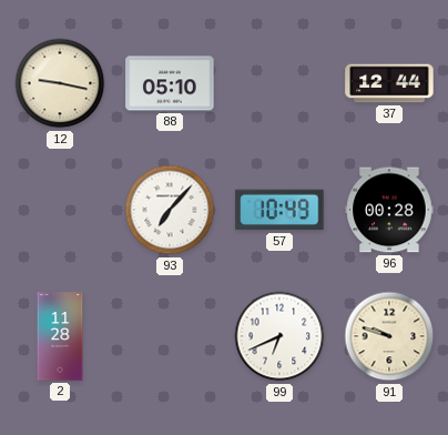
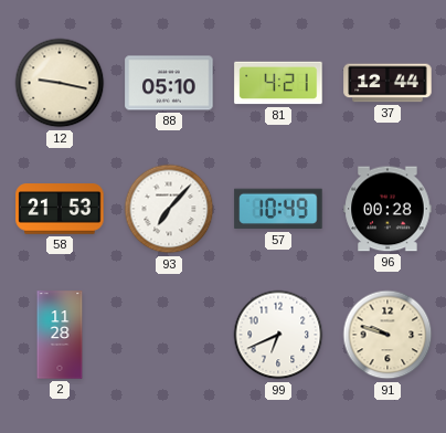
81: none -> 4:21
58: none -> 21:53
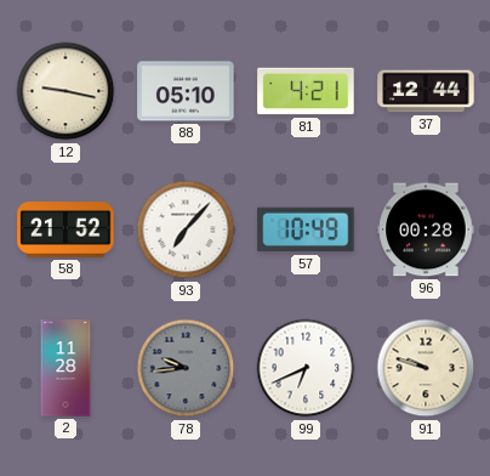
58: 21:53 -> 21:52
78: none -> 9:44
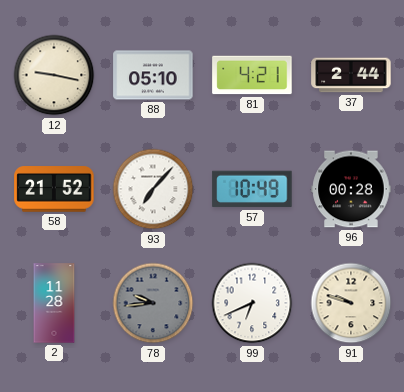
37: 12:44 -> 2:44
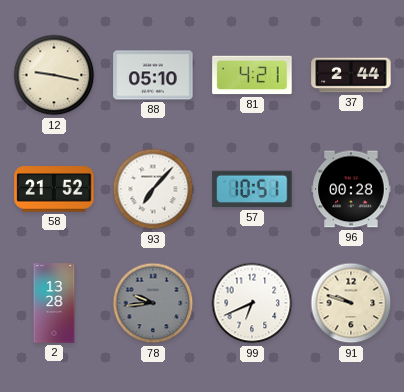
57: 10:49 -> 10:51
2: 11:28 -> 13:28
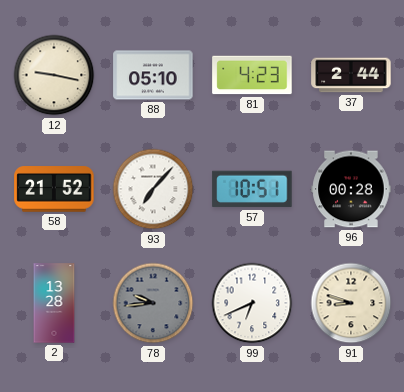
81: 4:21 -> 4:23
91: 9:48 -> 8:48
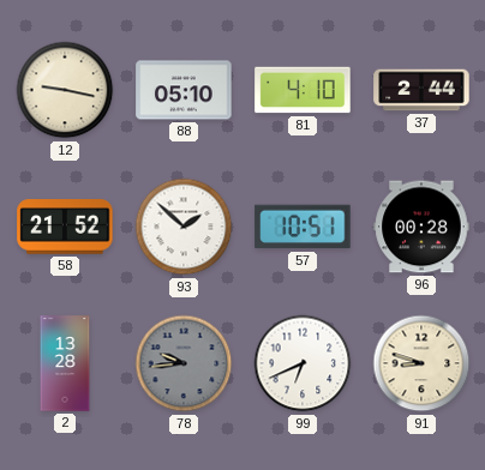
81: 4:23 -> 4:10
93: 7:07 -> 1:52
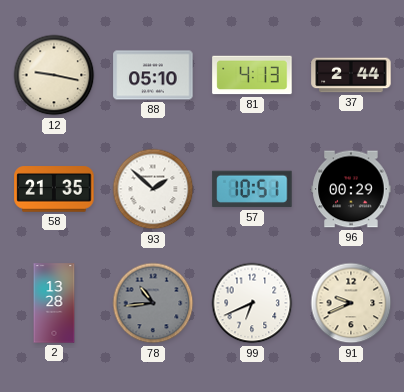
81: 4:10 -> 4:13
58: 21:52 -> 21:35
96: 00:28 -> 00:29
78: 9:44 -> 10:44
91: 8:48 -> 9:41
